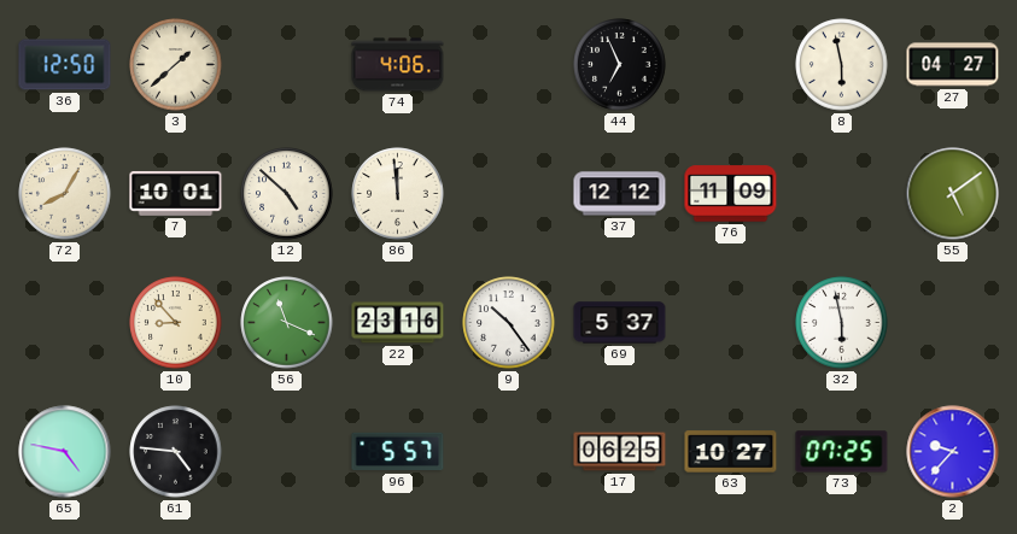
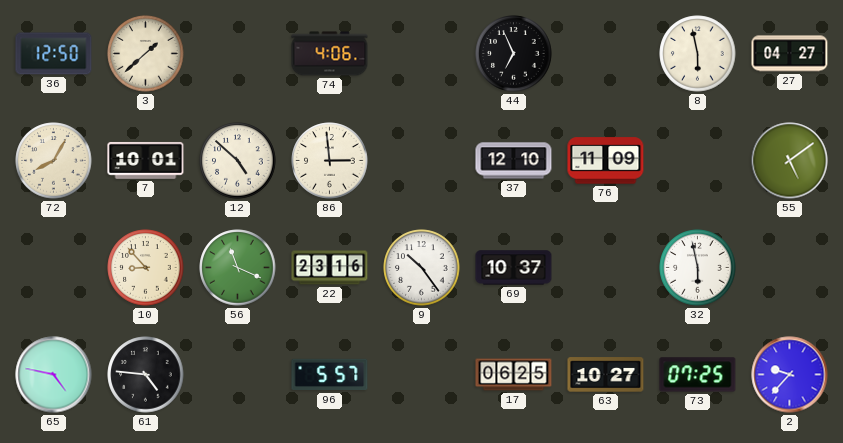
86: 11:59 -> 2:59
37: 12:12 -> 12:10
69: 5:37 -> 10:37
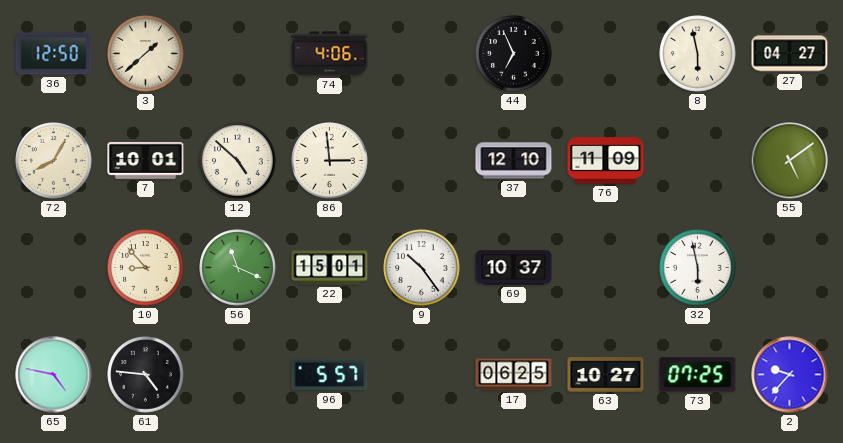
22: 23:16 -> 15:01
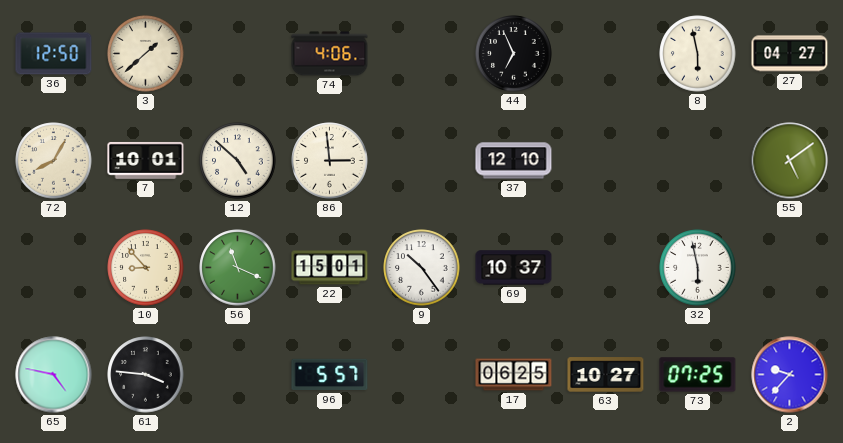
76: 11:09 -> none
61: 4:46 -> 3:46
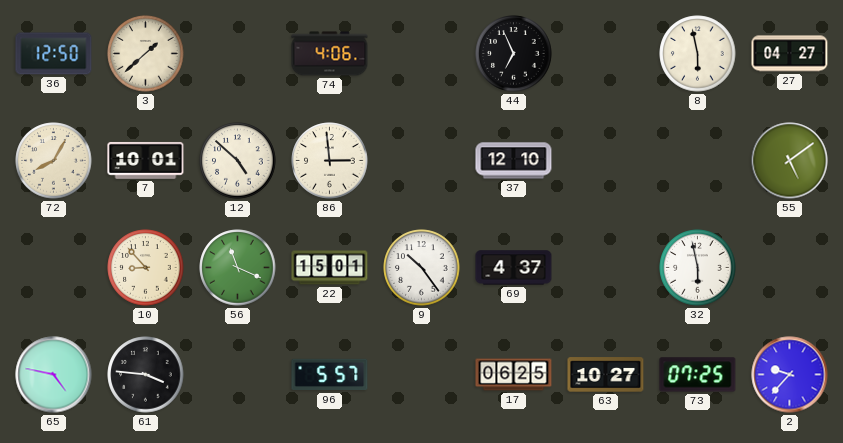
69: 10:37 -> 4:37
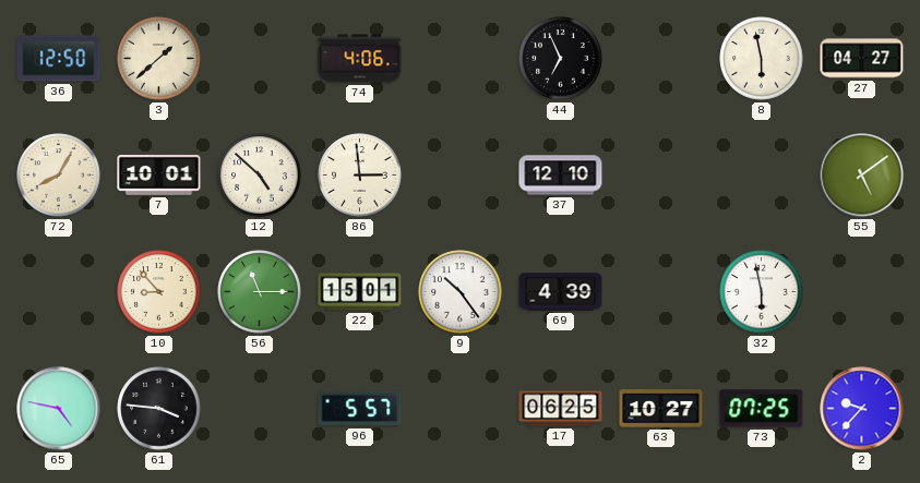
56: 11:19 -> 11:15
69: 4:37 -> 4:39
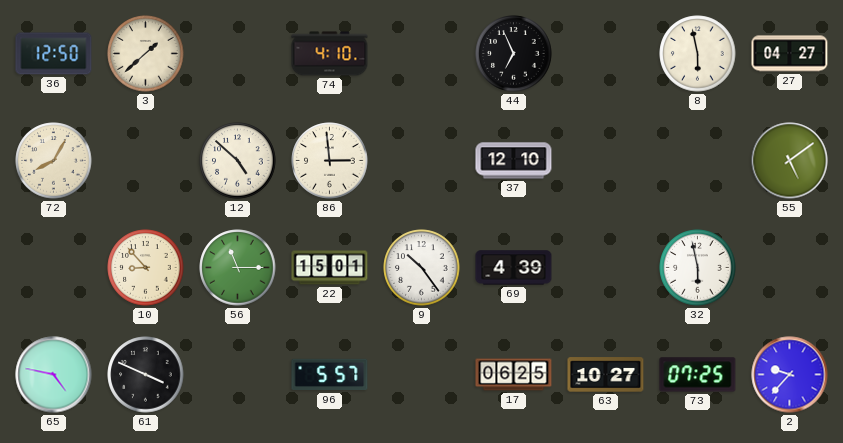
74: 4:06 -> 4:10
7: 10:01 -> none
61: 3:46 -> 3:49
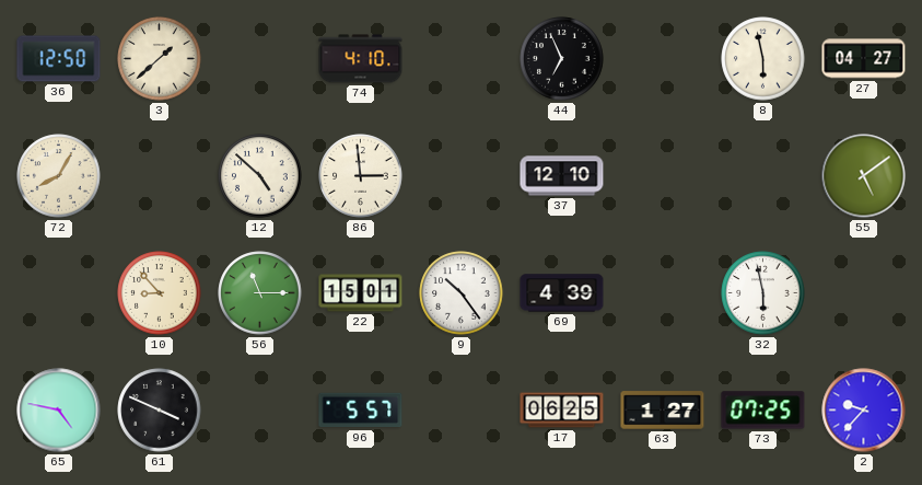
63: 10:27 -> 1:27
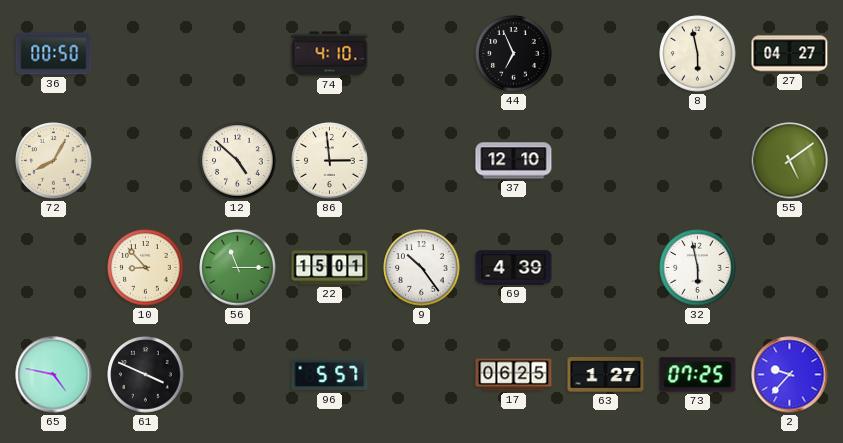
36: 12:50 -> 00:50
3: 1:38 -> none
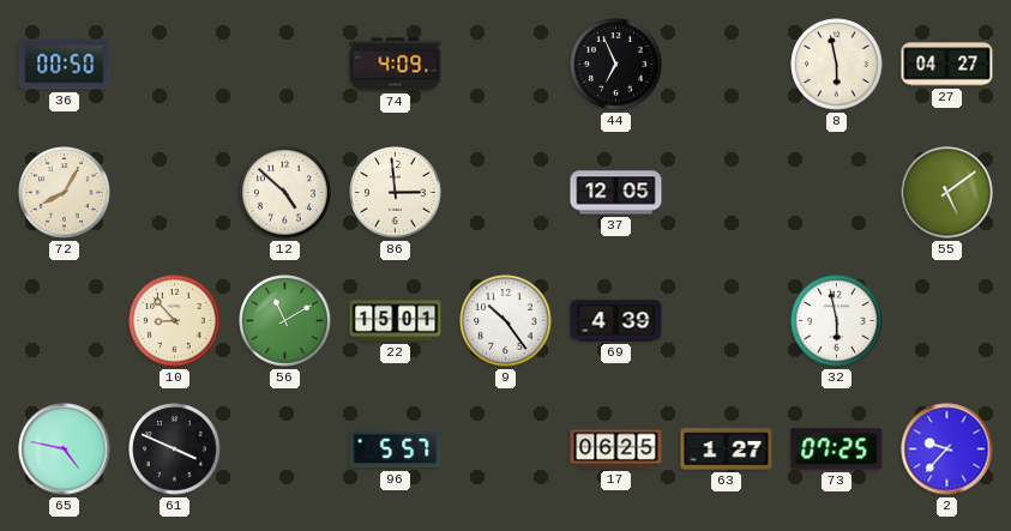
74: 4:10 -> 4:09
37: 12:10 -> 12:05
56: 11:15 -> 11:10
